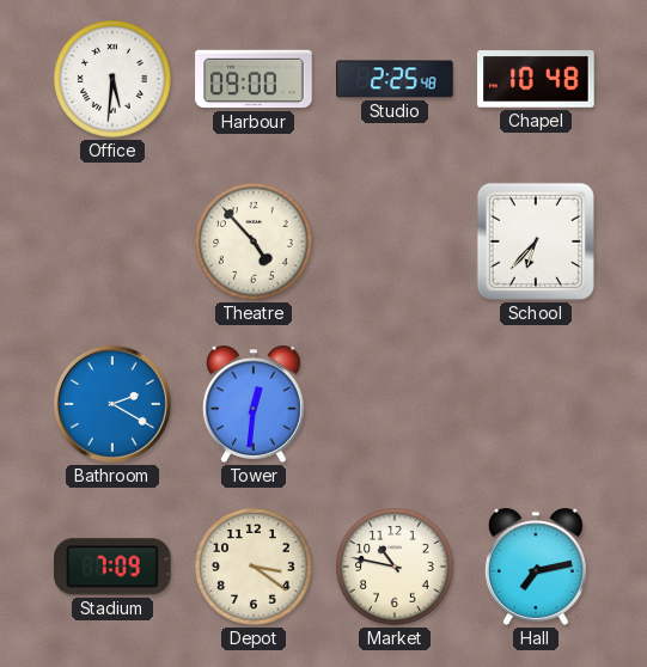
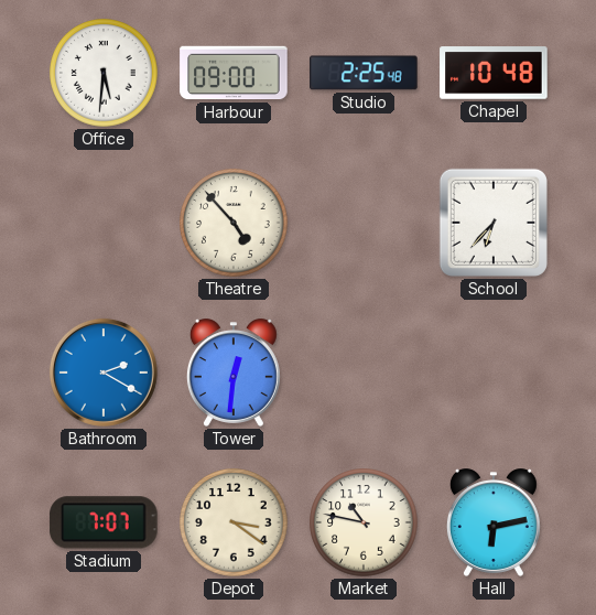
Stadium: 7:09 -> 7:07
Hall: 7:13 -> 6:13
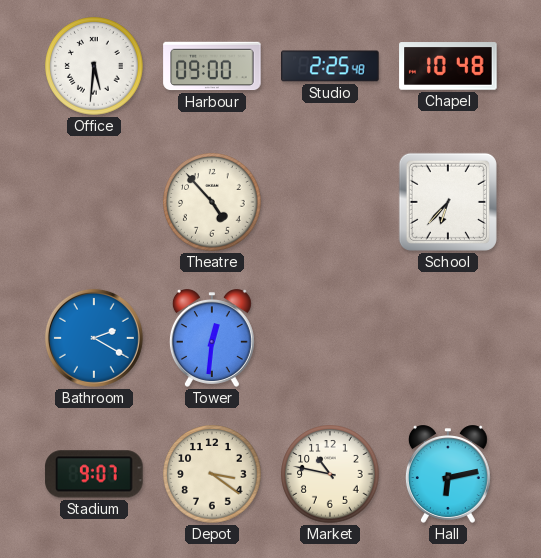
Stadium: 7:07 -> 9:07
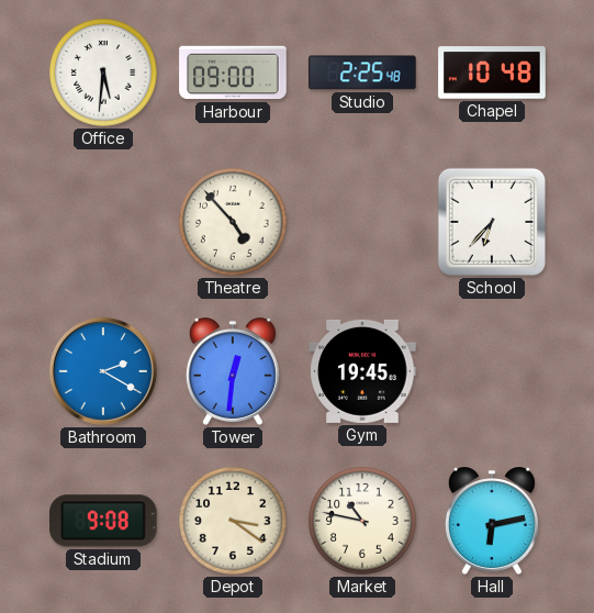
Gym: none -> 19:45
Stadium: 9:07 -> 9:08
